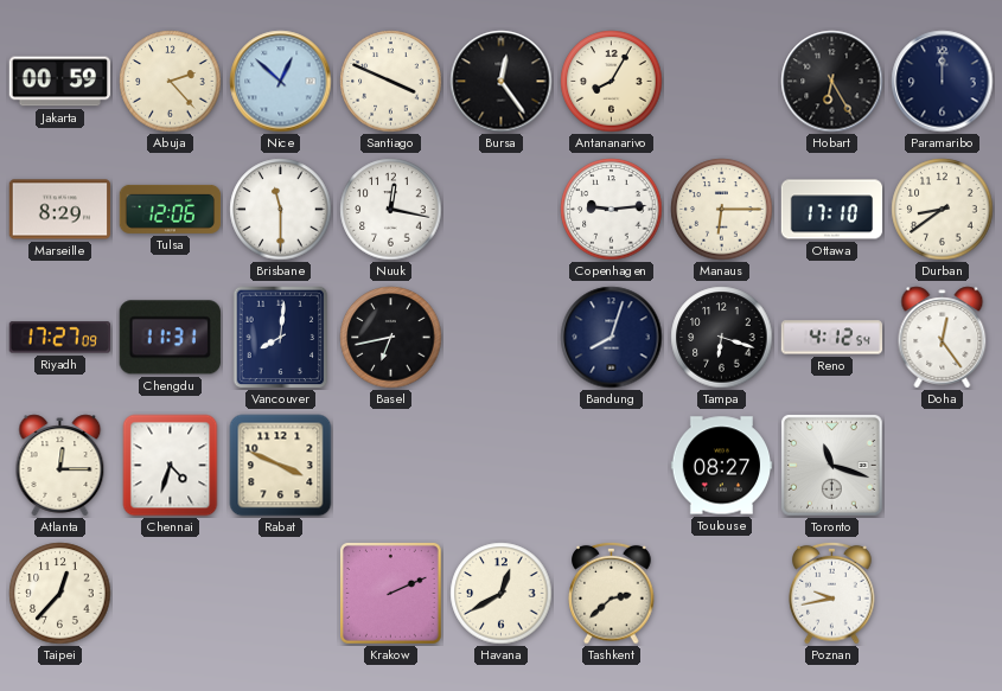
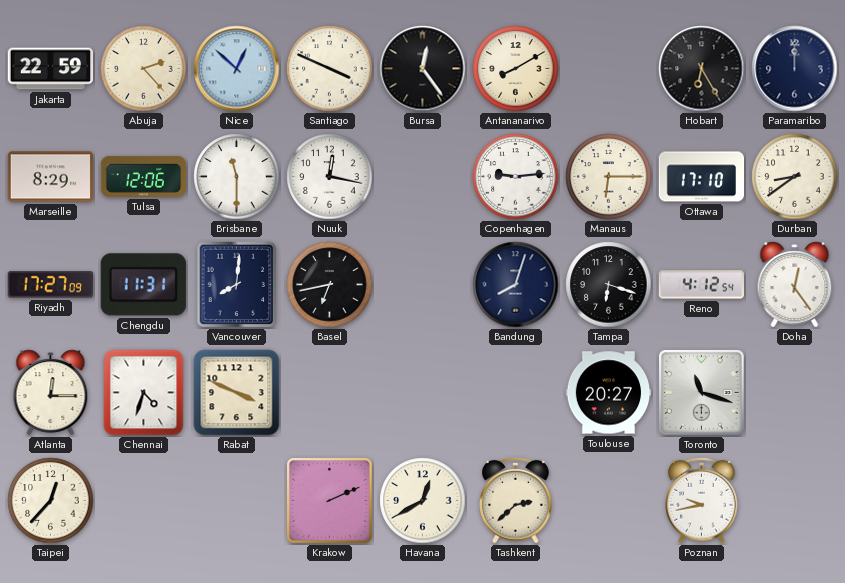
Jakarta: 00:59 -> 22:59
Antananarivo: 8:05 -> 8:10
Toulouse: 08:27 -> 20:27
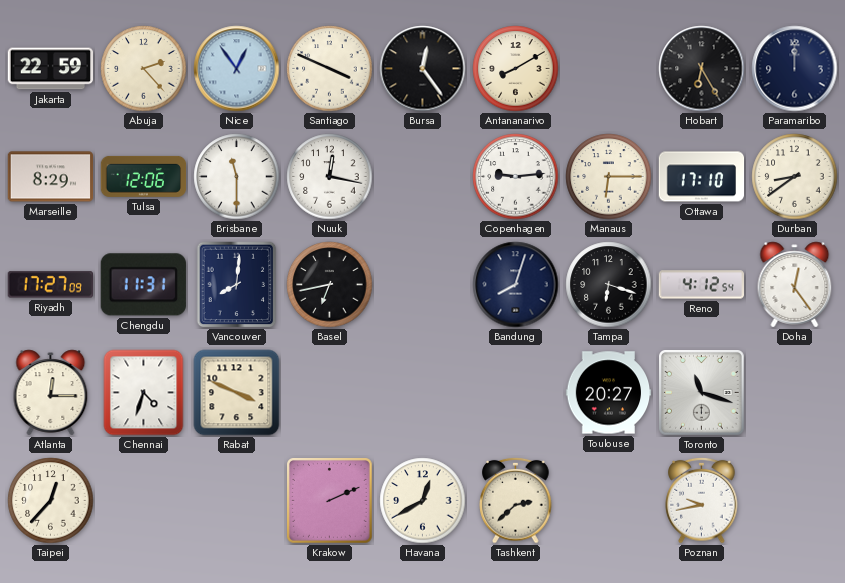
Nice: 12:52 -> 12:54
